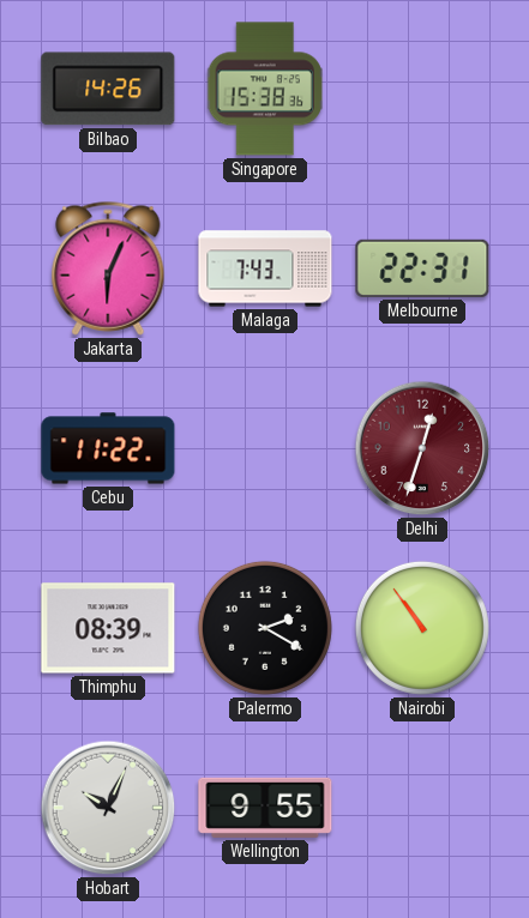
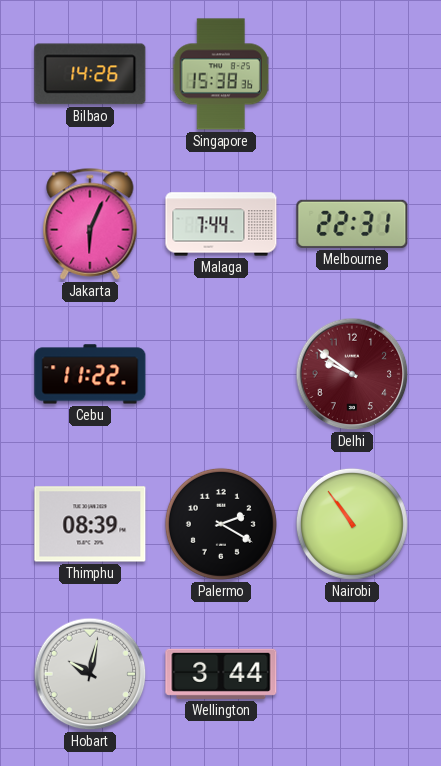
Malaga: 7:43 -> 7:44
Delhi: 12:33 -> 9:51
Hobart: 10:04 -> 10:02
Wellington: 9:55 -> 3:44
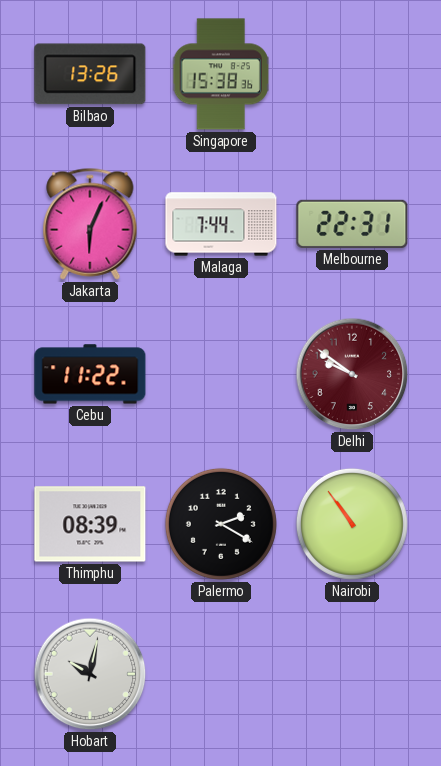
Bilbao: 14:26 -> 13:26
Wellington: 3:44 -> none
